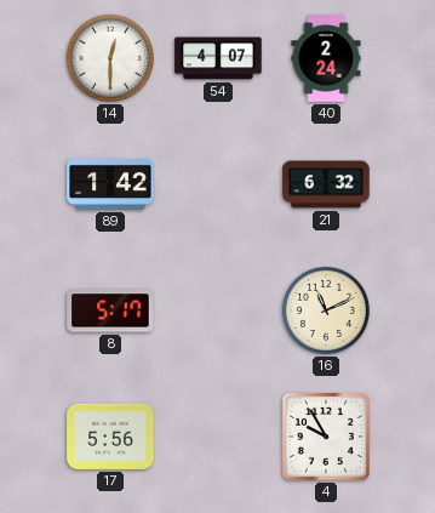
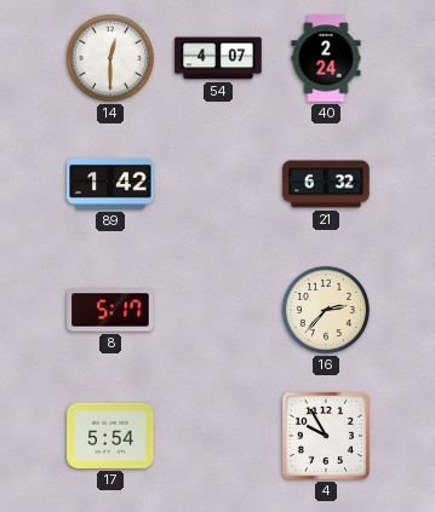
16: 11:11 -> 2:37
17: 5:56 -> 5:54
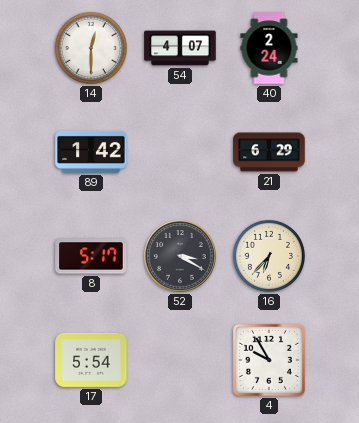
21: 6:32 -> 6:29
52: none -> 3:20
16: 2:37 -> 6:37
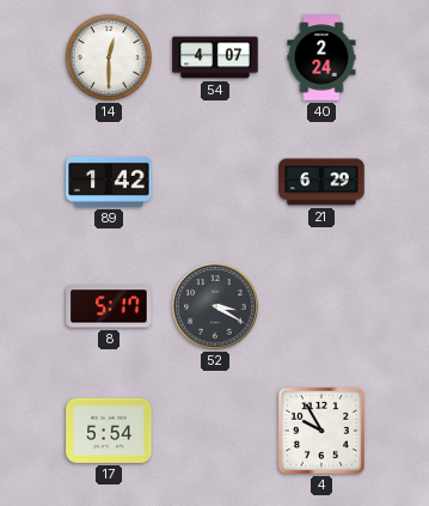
16: 6:37 -> none
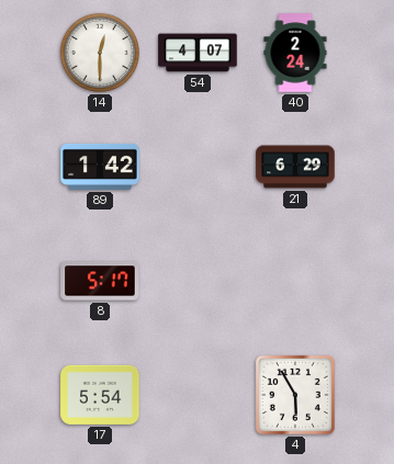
52: 3:20 -> none
4: 9:55 -> 5:55
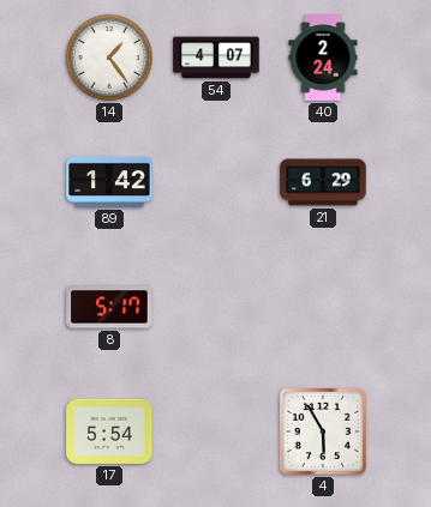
14: 12:30 -> 1:24
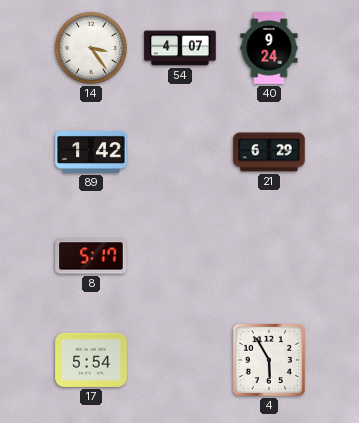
14: 1:24 -> 3:24
40: 2:24 -> 9:24
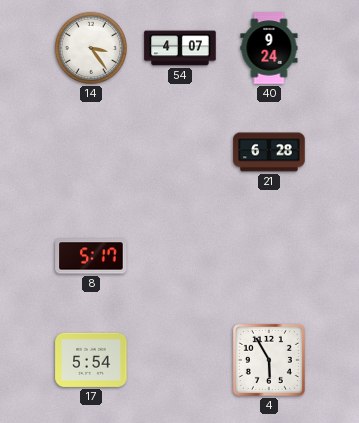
89: 1:42 -> none
21: 6:29 -> 6:28
